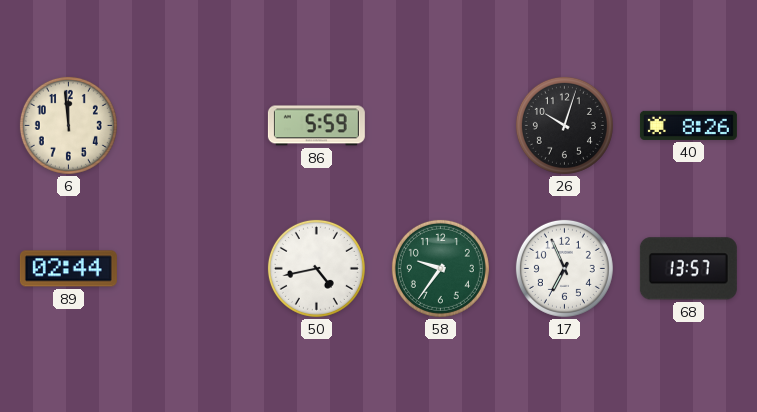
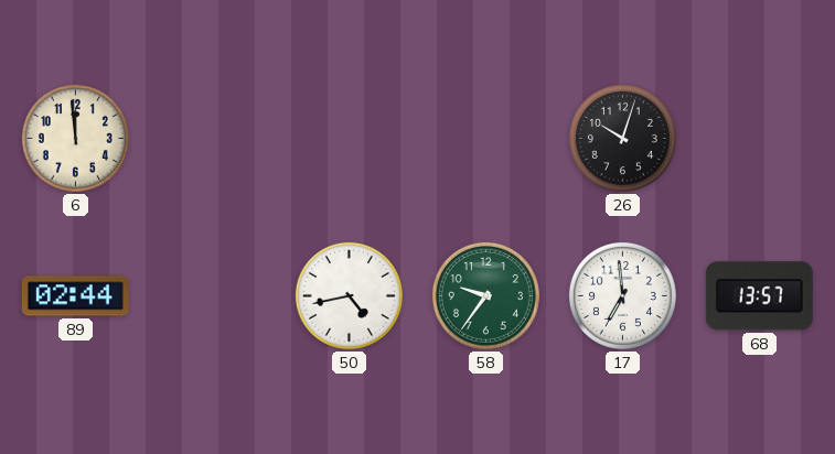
86: 5:59 -> none
40: 8:26 -> none
17: 6:56 -> 6:59
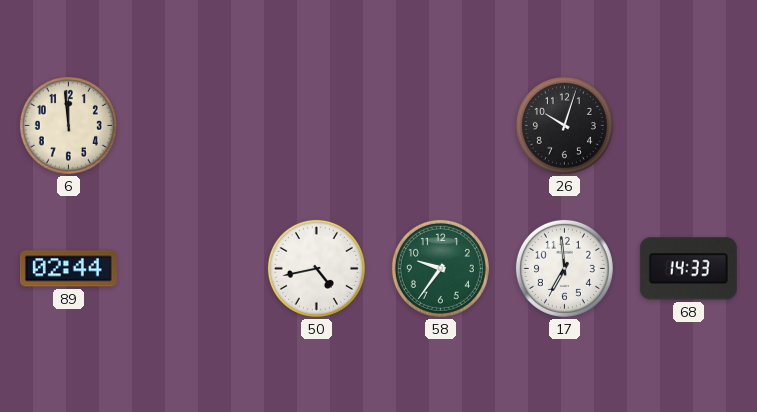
68: 13:57 -> 14:33
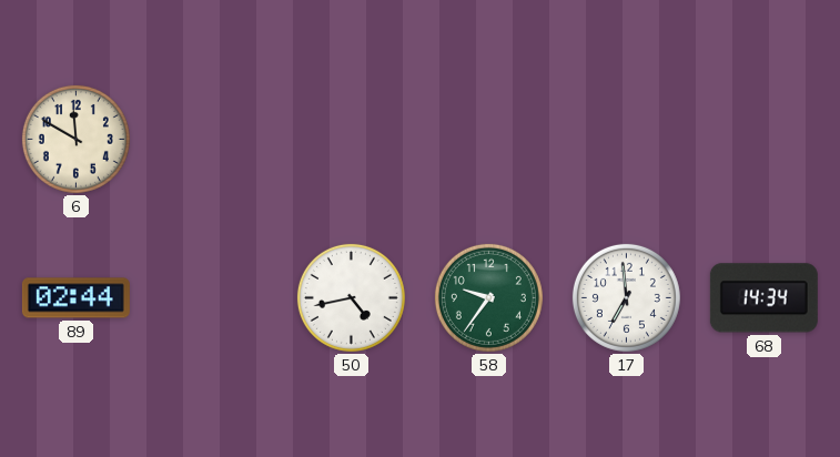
6: 11:59 -> 11:50
26: 10:03 -> none
68: 14:33 -> 14:34
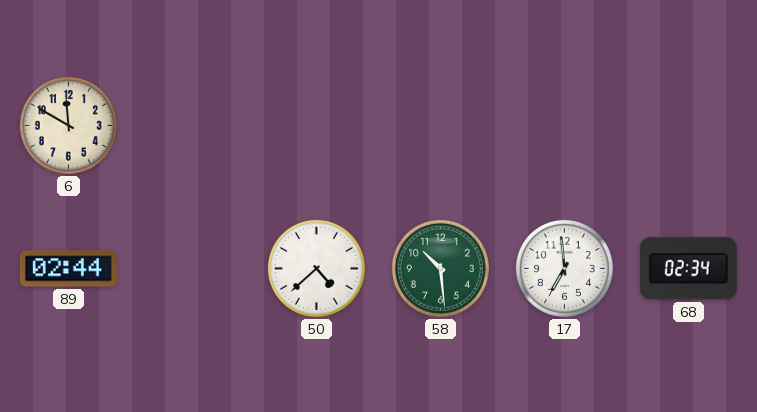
50: 4:43 -> 4:38
58: 9:36 -> 10:29
68: 14:34 -> 02:34
